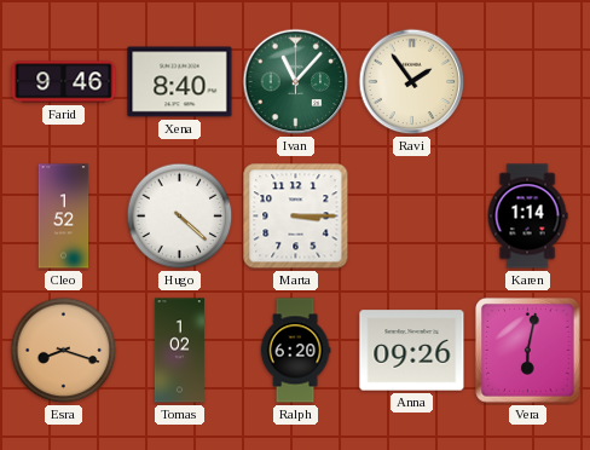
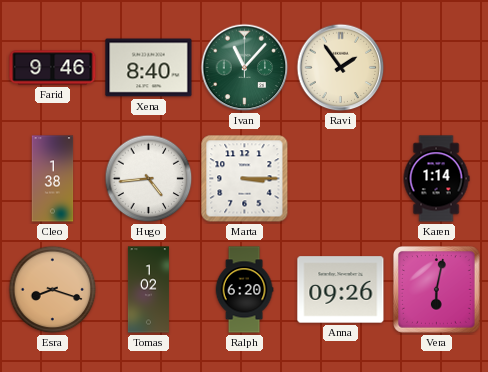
Cleo: 1:52 -> 1:38
Hugo: 4:22 -> 4:44
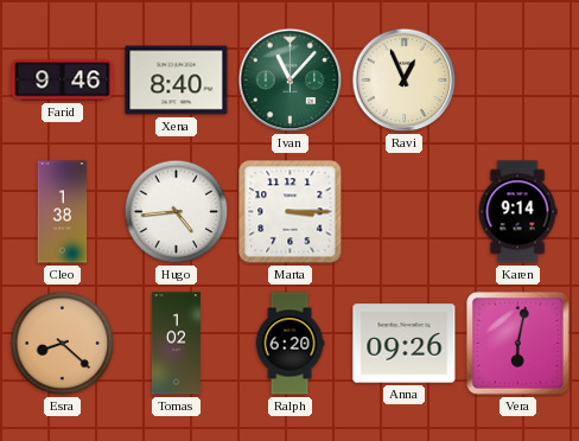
Ravi: 1:54 -> 12:56
Karen: 1:14 -> 9:14
Esra: 8:18 -> 8:22
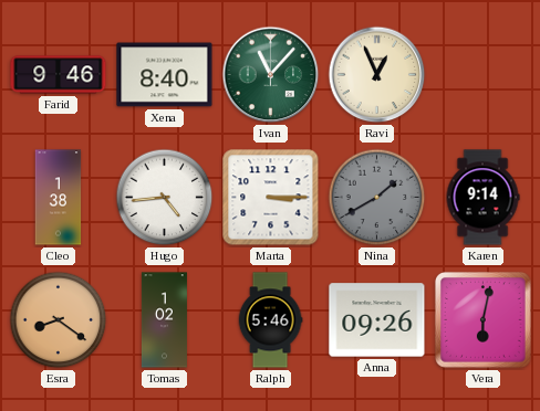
Nina: none -> 1:40
Esra: 8:22 -> 8:21
Ralph: 6:20 -> 5:46
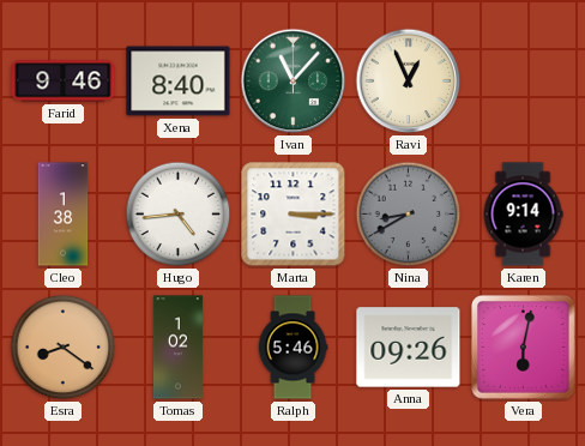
Nina: 1:40 -> 8:40
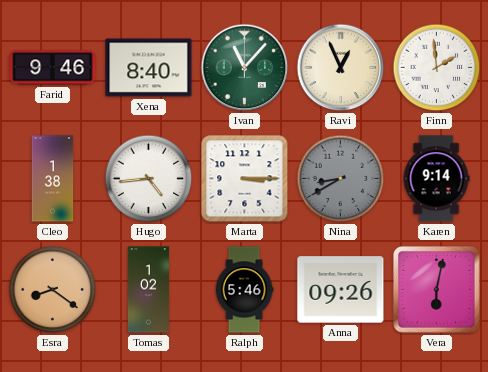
Finn: none -> 1:59
